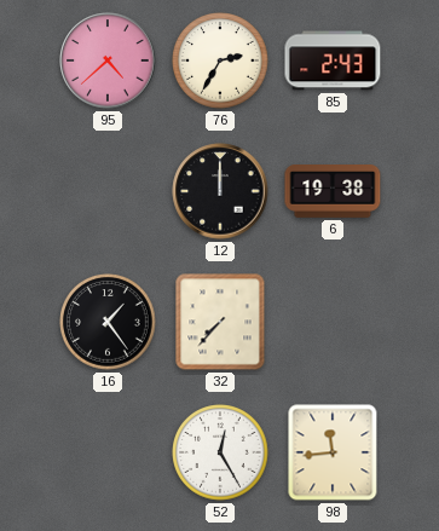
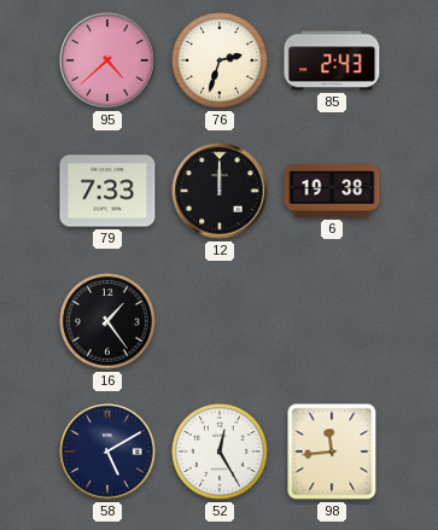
76: 2:35 -> 2:33
79: none -> 7:33
32: 7:37 -> none
58: none -> 5:10
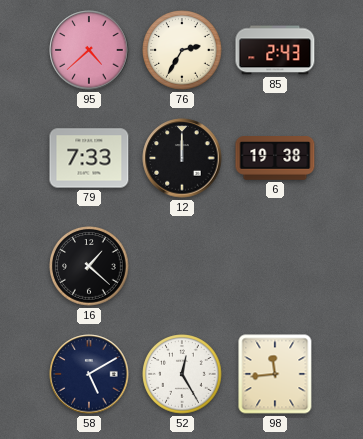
76: 2:33 -> 2:35
16: 1:24 -> 1:22
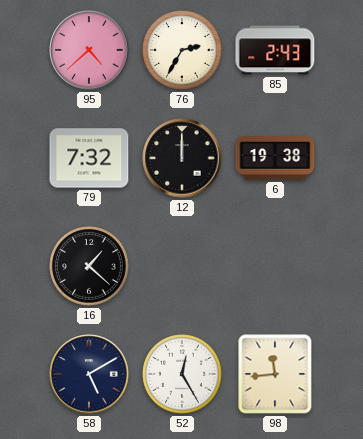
79: 7:33 -> 7:32
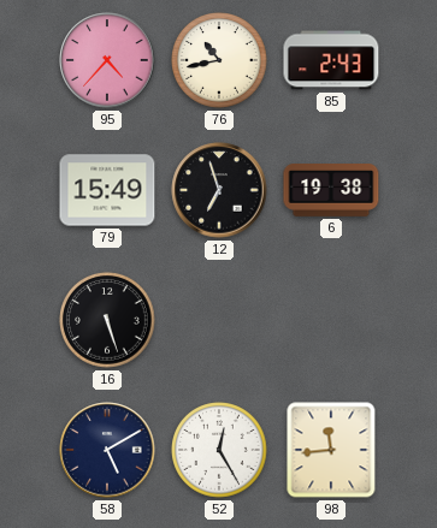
95: 4:38 -> 4:37
76: 2:35 -> 10:43
79: 7:32 -> 15:49
12: 12:00 -> 6:57
16: 1:22 -> 5:27
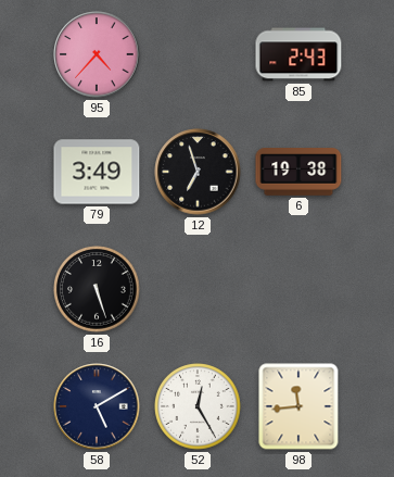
76: 10:43 -> none
79: 15:49 -> 3:49
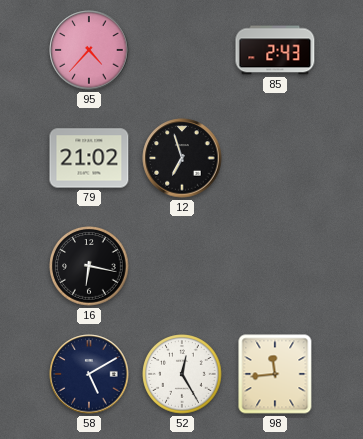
79: 3:49 -> 21:02
6: 19:38 -> none
16: 5:27 -> 6:17
